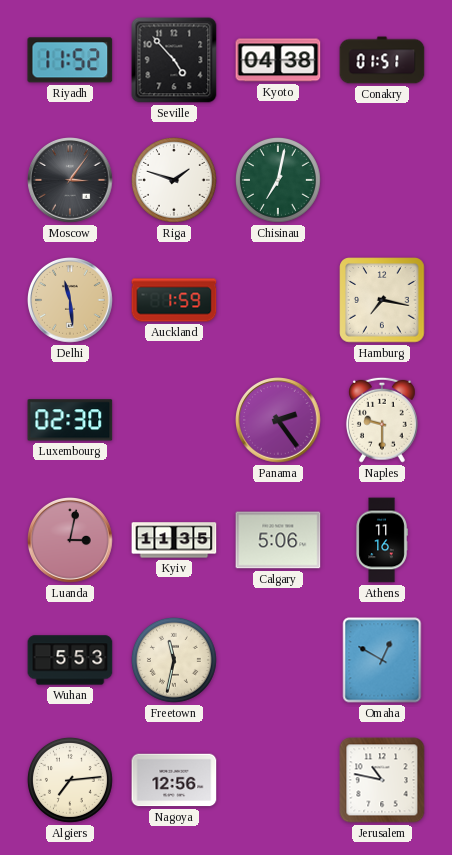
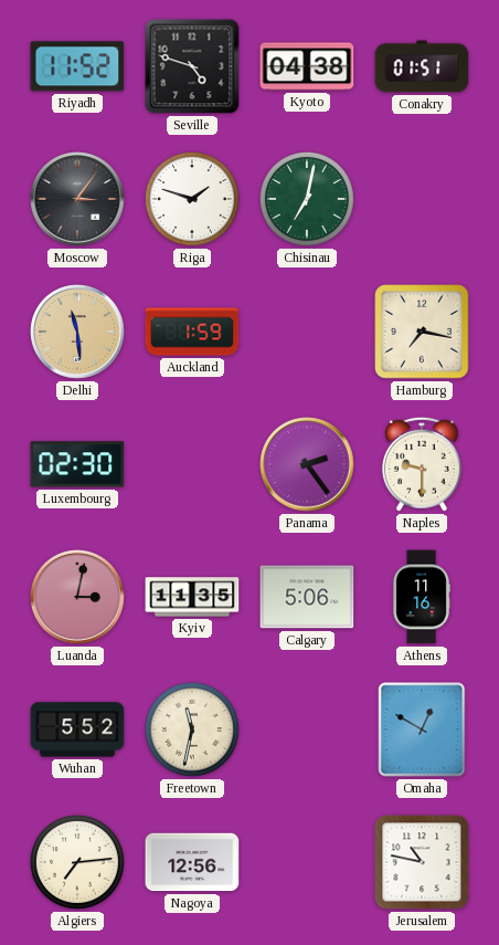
Seville: 4:53 -> 4:48
Wuhan: 5:53 -> 5:52
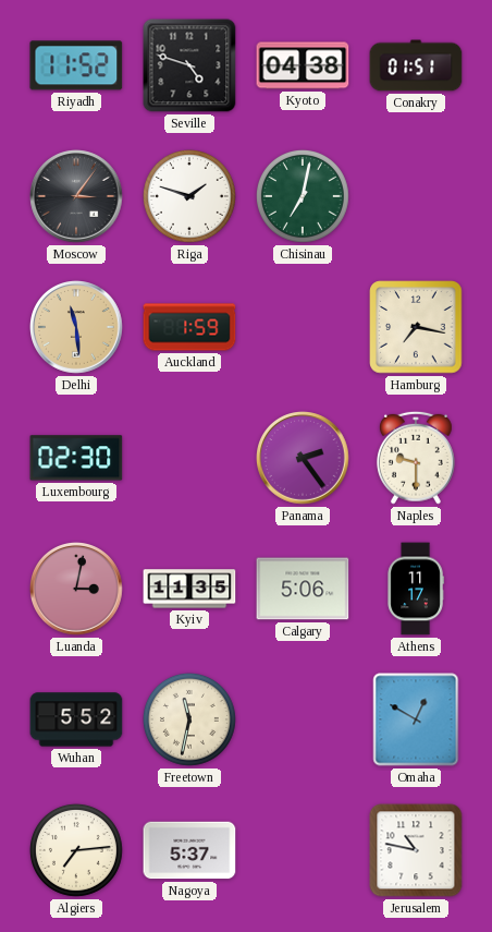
Athens: 11:16 -> 11:17
Nagoya: 12:56 -> 5:37
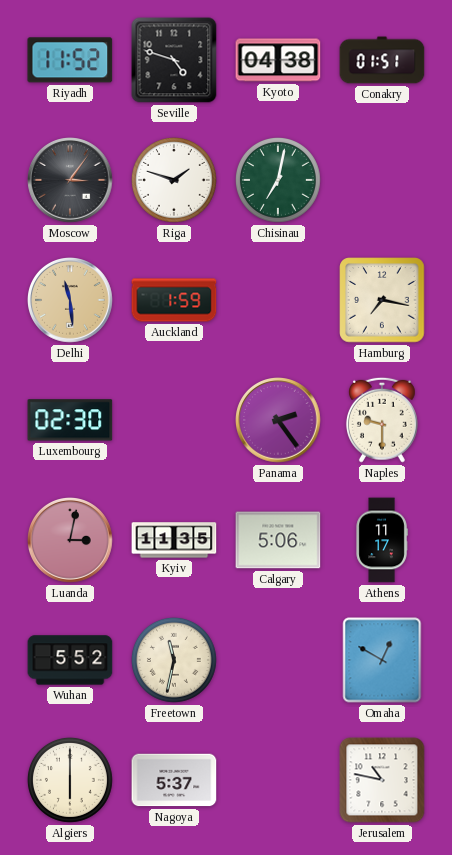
Algiers: 7:14 -> 6:00
